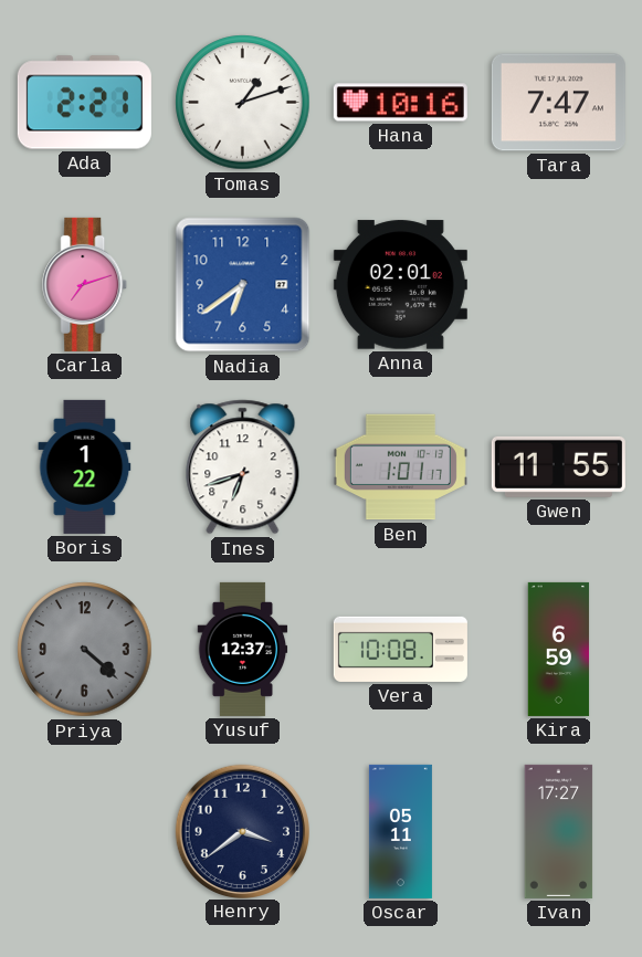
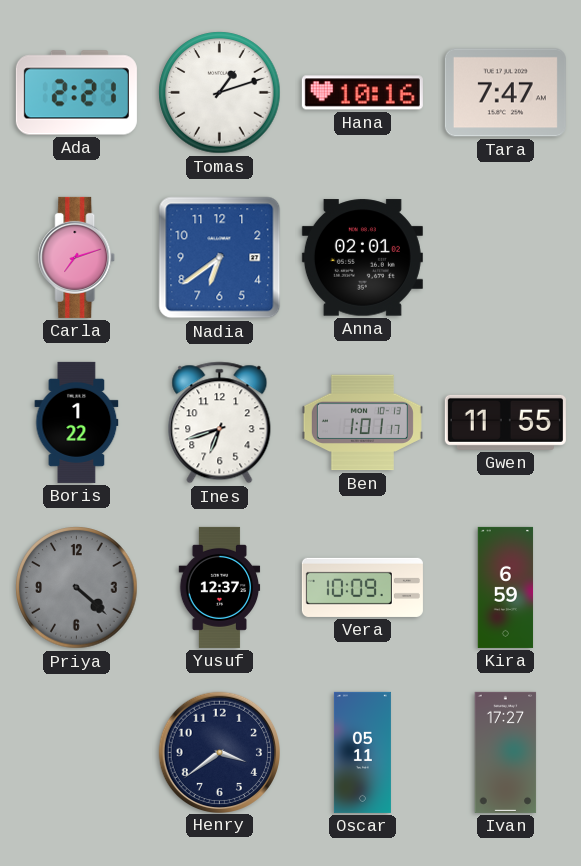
Vera: 10:08 -> 10:09
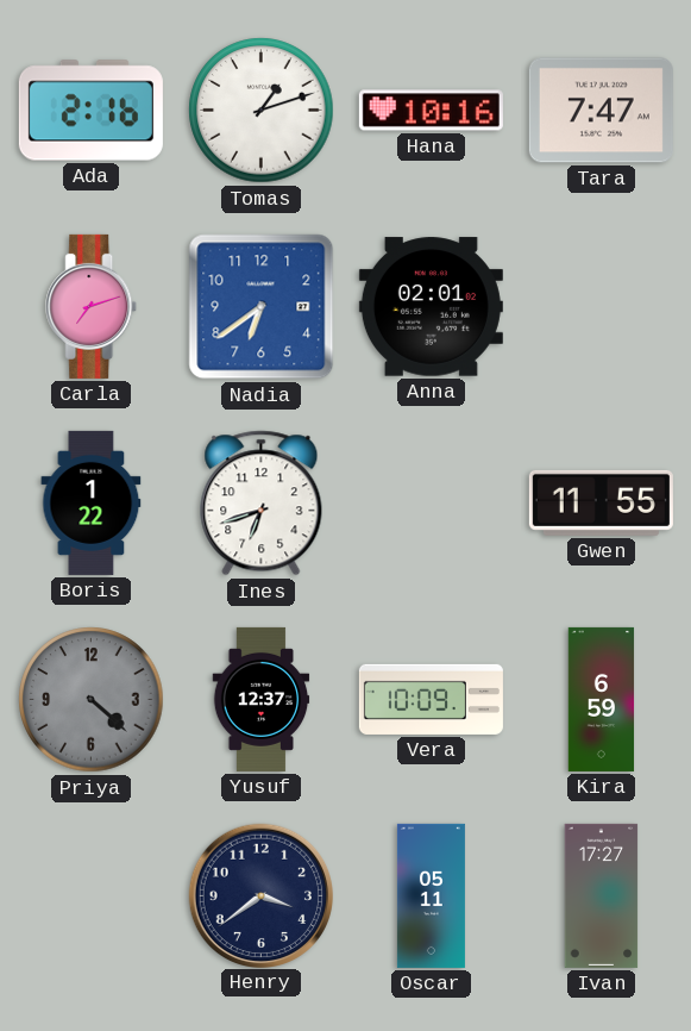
Ada: 2:21 -> 2:16
Ben: 1:01 -> none
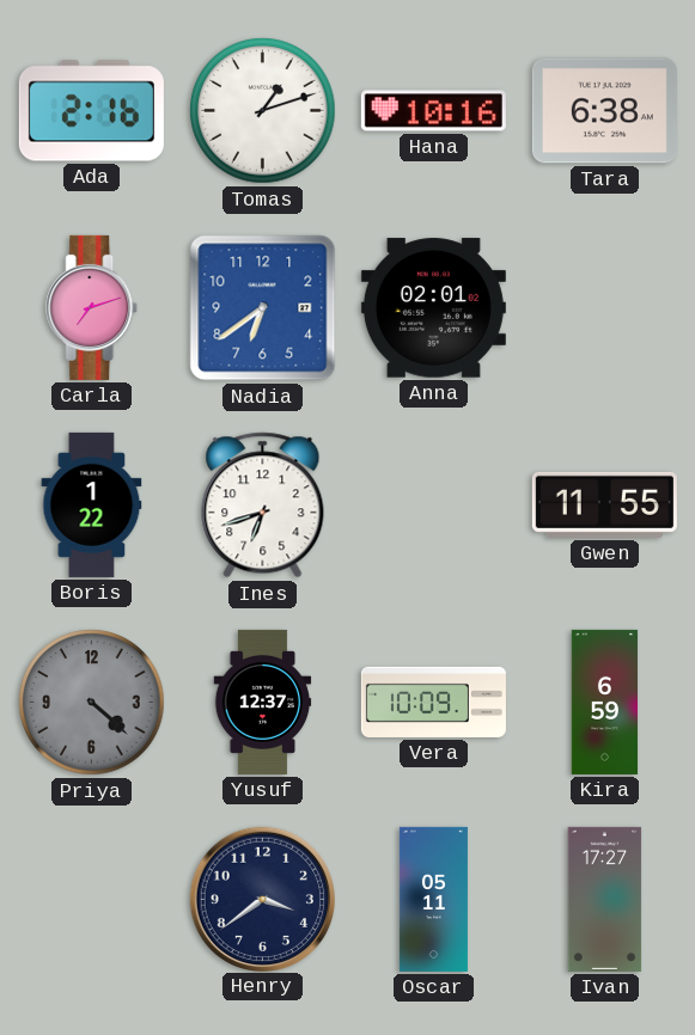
Tara: 7:47 -> 6:38
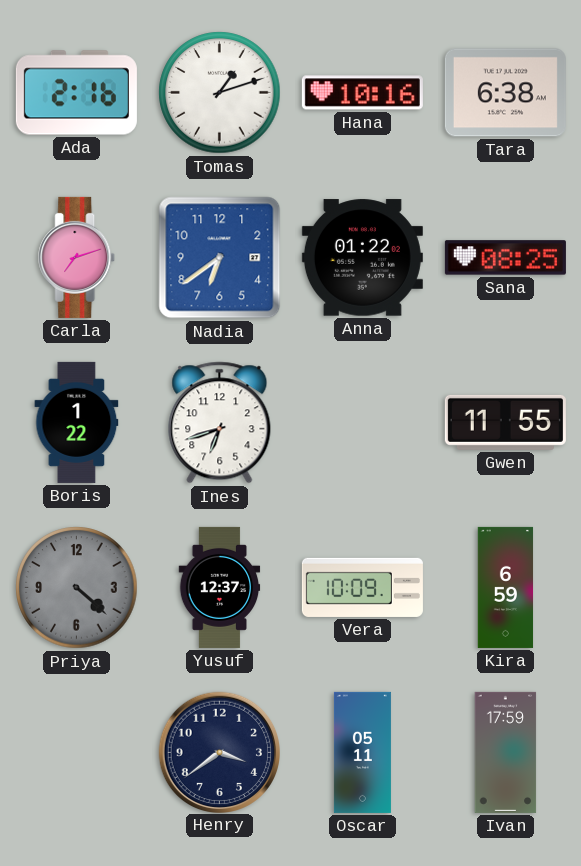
Anna: 02:01 -> 01:22
Sana: none -> 08:25
Ivan: 17:27 -> 17:59
